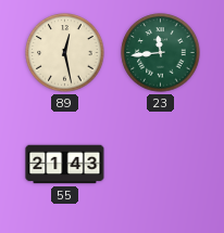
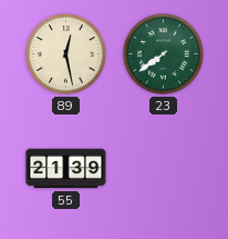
23: 11:44 -> 7:39
55: 21:43 -> 21:39
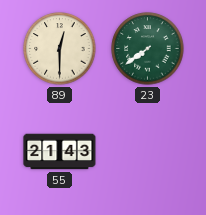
89: 12:28 -> 12:30
55: 21:39 -> 21:43
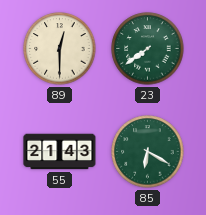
85: none -> 6:20
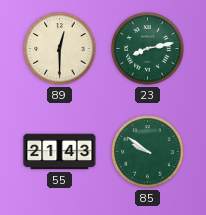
23: 7:39 -> 8:13
85: 6:20 -> 9:51
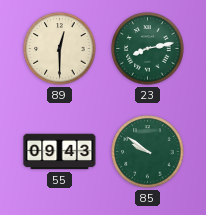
55: 21:43 -> 09:43
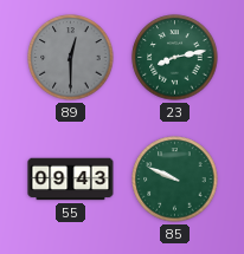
89 dial: cream -> grey
85: 9:51 -> 9:49
